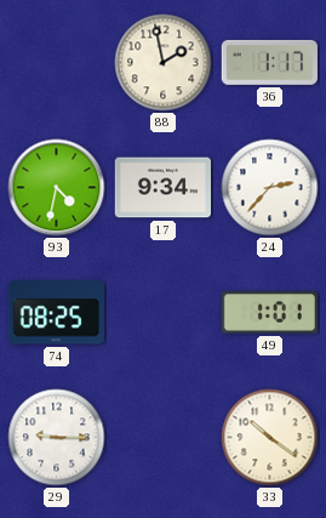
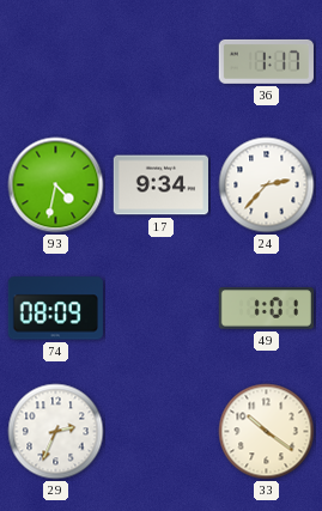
88: 1:58 -> none
74: 08:25 -> 08:09
29: 9:15 -> 2:34
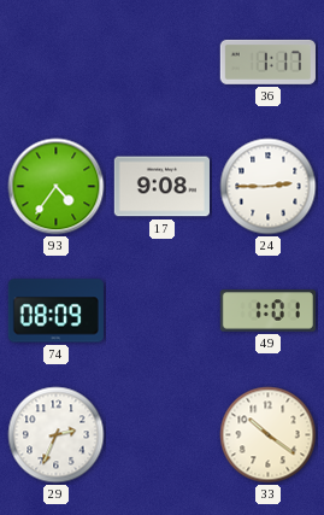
93: 4:32 -> 4:36
17: 9:34 -> 9:08
24: 2:37 -> 2:45
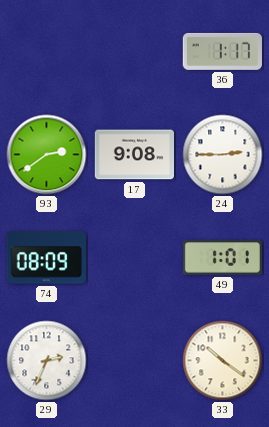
93: 4:36 -> 2:39
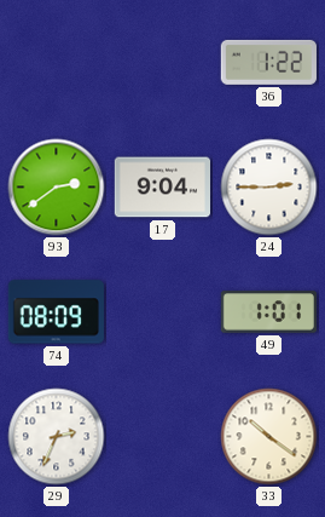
36: 1:17 -> 1:22
17: 9:08 -> 9:04
